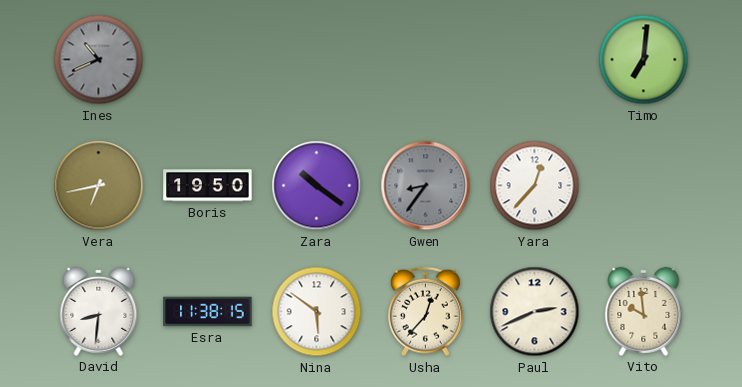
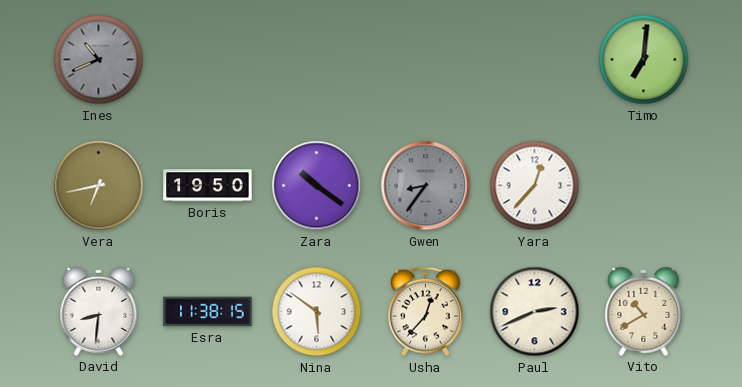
Vito: 9:59 -> 10:40
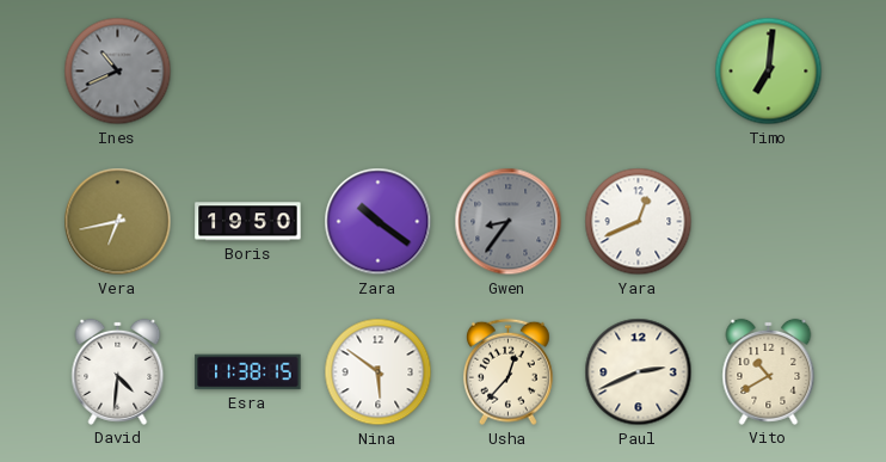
Yara: 12:37 -> 12:41
David: 8:31 -> 4:31
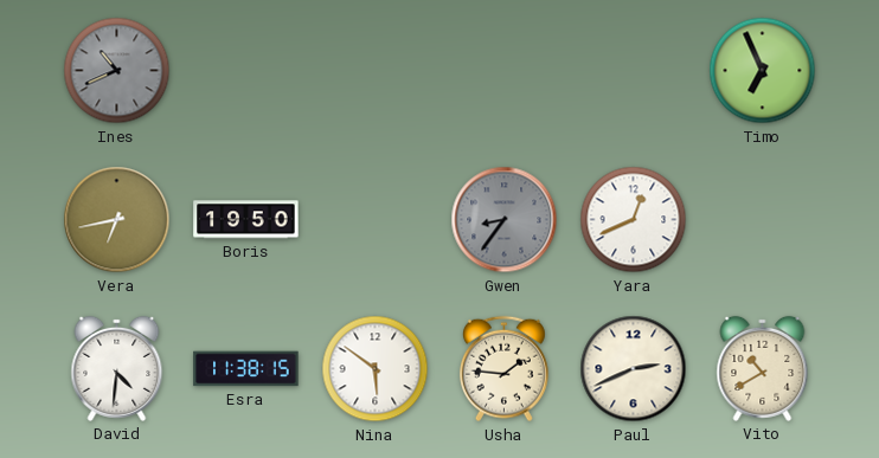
Timo: 7:01 -> 6:56
Zara: 10:21 -> none
Usha: 12:37 -> 1:46
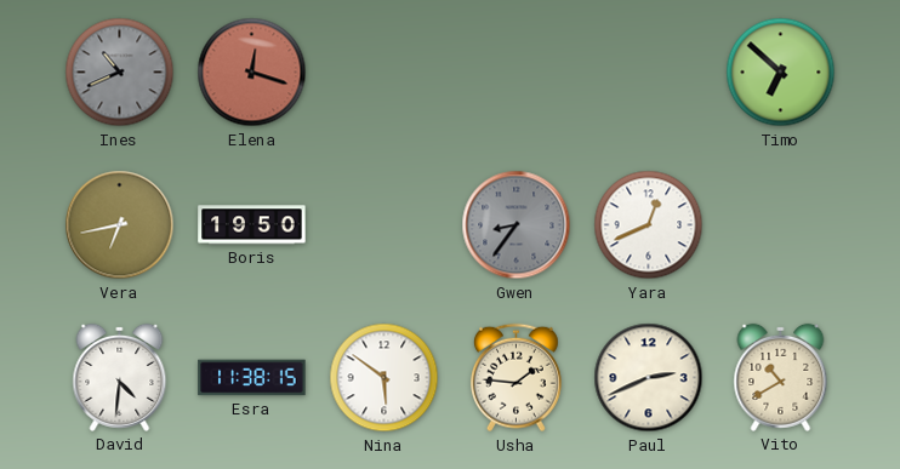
Elena: none -> 12:18
Timo: 6:56 -> 6:52
